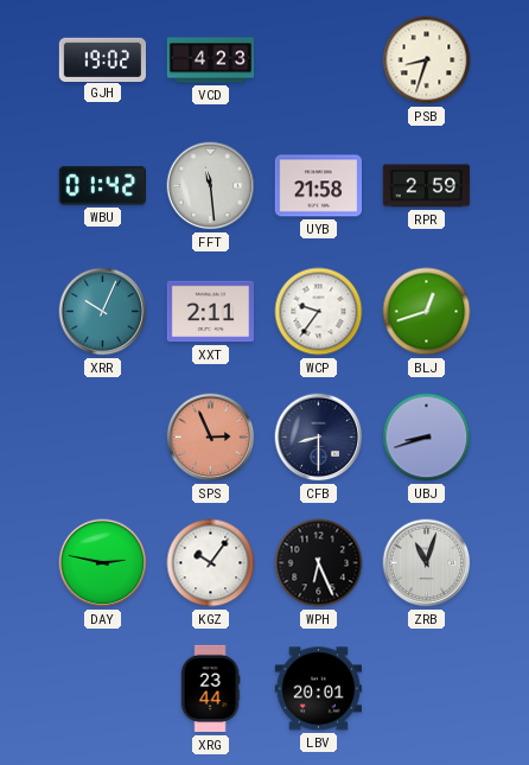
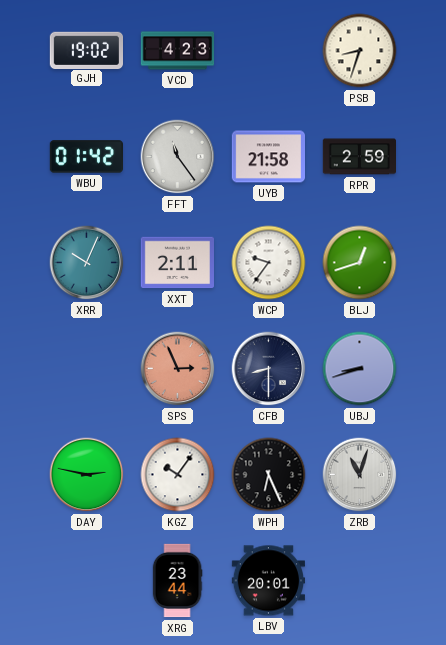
FFT: 11:29 -> 11:24
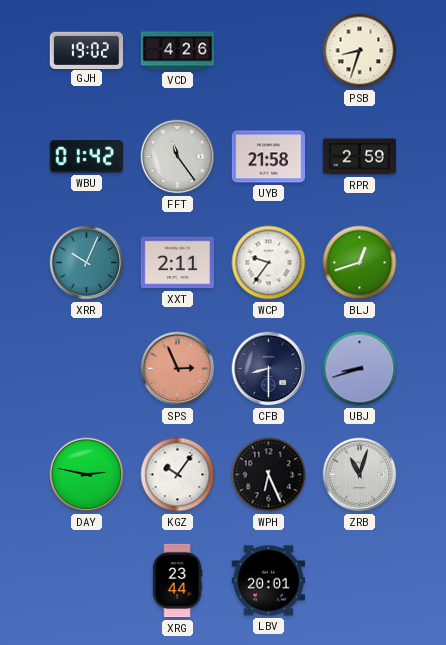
VCD: 4:23 -> 4:26
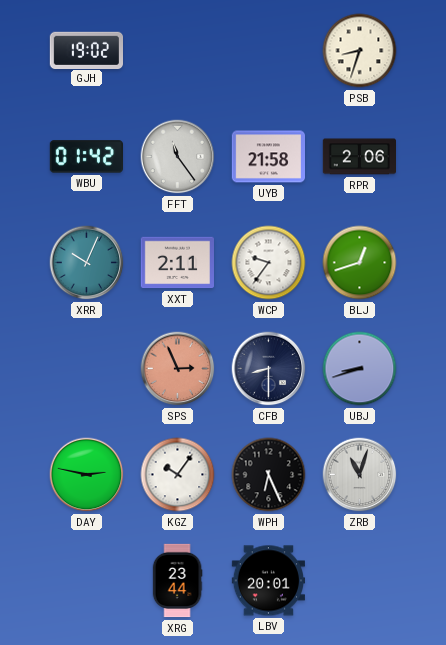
VCD: 4:26 -> none
RPR: 2:59 -> 2:06
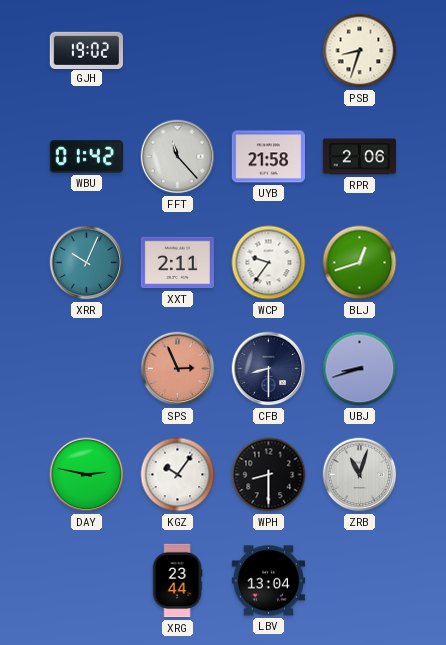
FFT: 11:24 -> 11:23
WPH: 6:26 -> 8:30
LBV: 20:01 -> 13:04
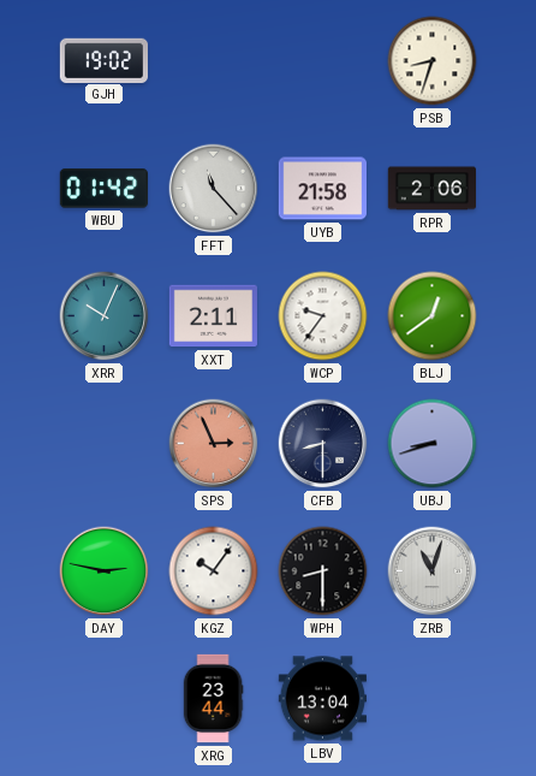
BLJ: 12:42 -> 12:39
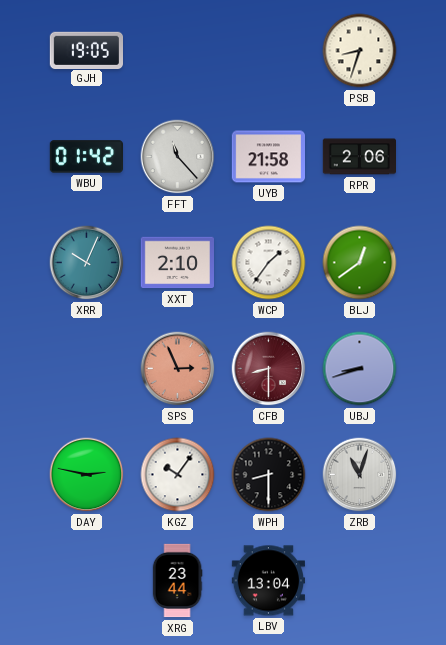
GJH: 19:02 -> 19:05
XXT: 2:11 -> 2:10
WCP: 9:36 -> 1:36
CFB dial: navy -> burgundy
